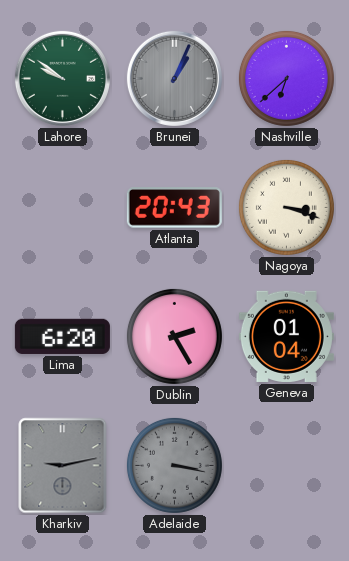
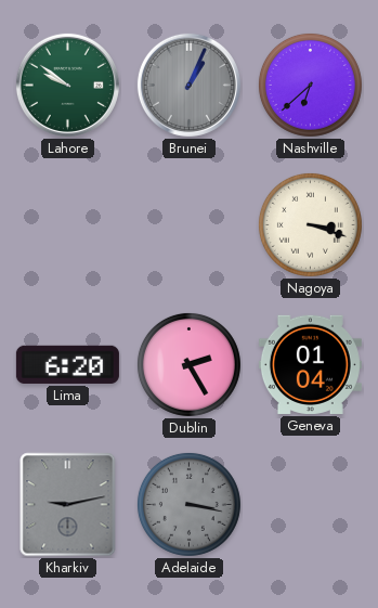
Atlanta: 20:43 -> none
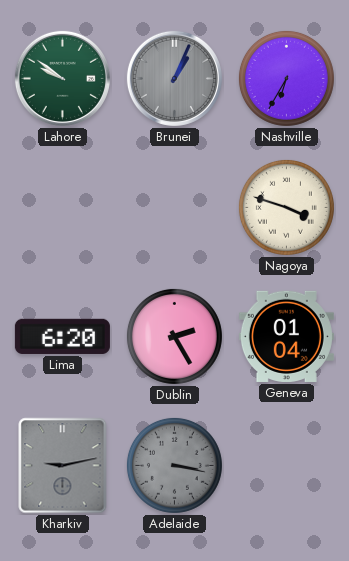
Nashville: 6:38 -> 6:35
Nagoya: 3:18 -> 3:48
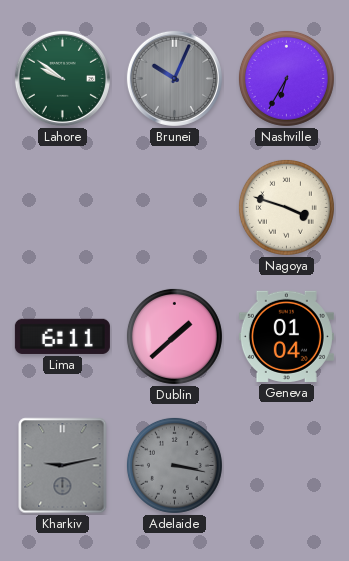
Brunei: 1:04 -> 10:04
Lima: 6:20 -> 6:11
Dublin: 2:25 -> 1:38
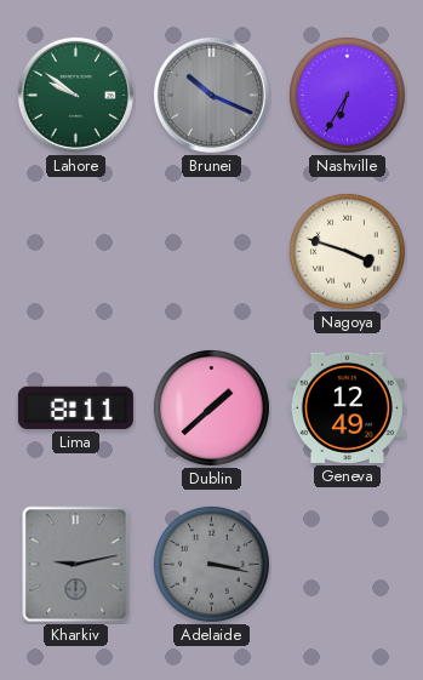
Brunei: 10:04 -> 10:19
Lima: 6:11 -> 8:11
Geneva: 01:04 -> 12:49
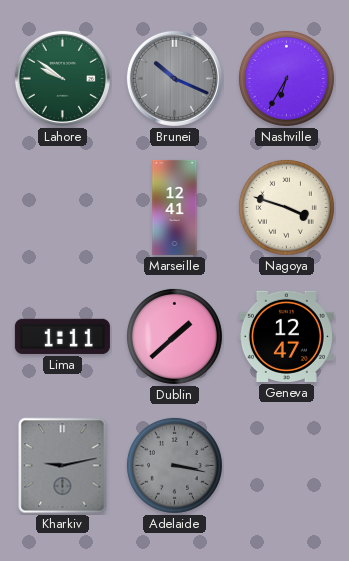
Marseille: none -> 12:41
Lima: 8:11 -> 1:11
Geneva: 12:49 -> 12:47
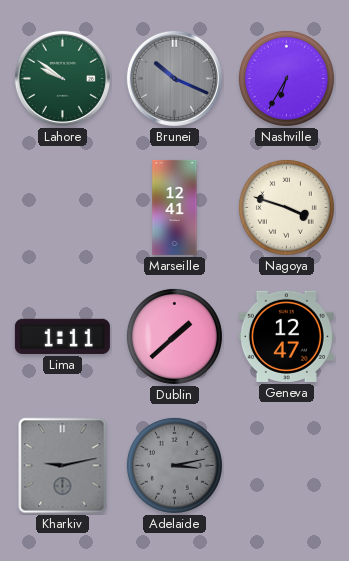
Adelaide: 3:17 -> 3:13
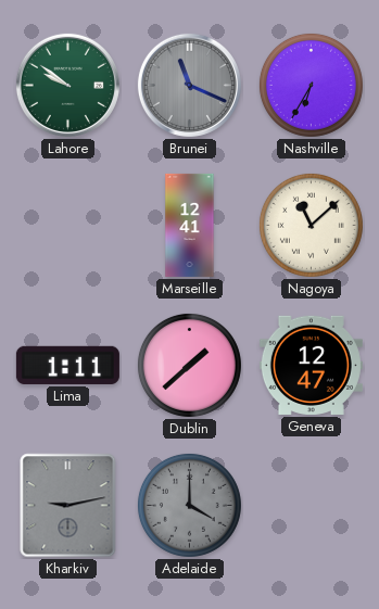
Brunei: 10:19 -> 11:19
Nagoya: 3:48 -> 11:08
Adelaide: 3:13 -> 4:00
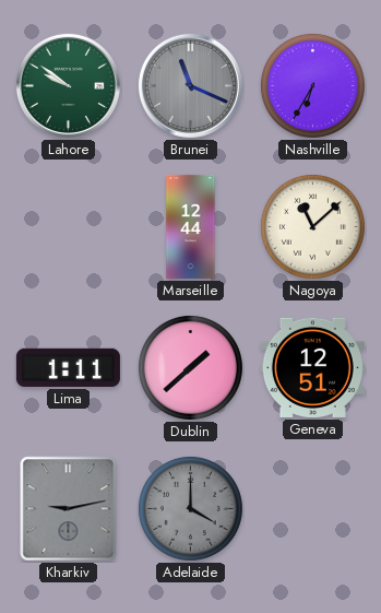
Marseille: 12:41 -> 12:44
Geneva: 12:47 -> 12:51
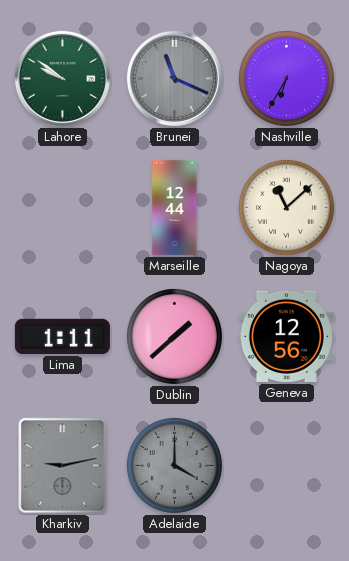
Geneva: 12:51 -> 12:56
